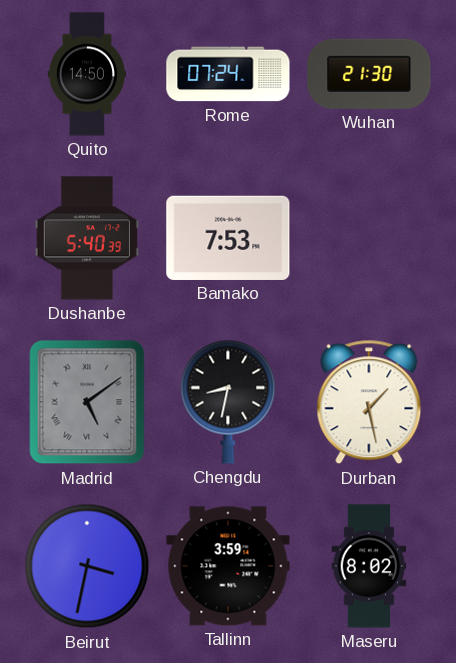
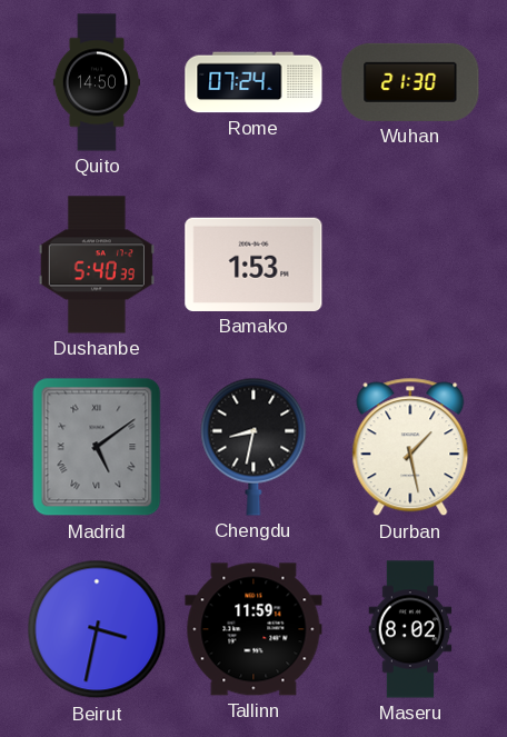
Bamako: 7:53 -> 1:53
Tallinn: 3:59 -> 11:59
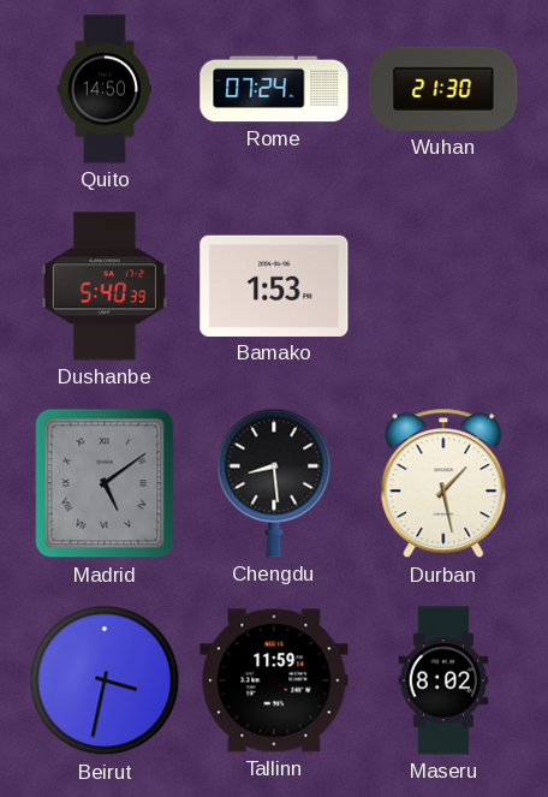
Chengdu: 8:32 -> 8:29
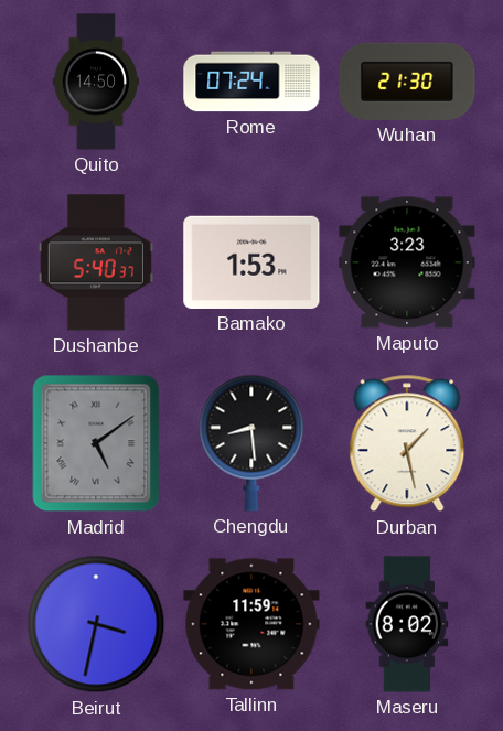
Dushanbe: 5:40:39 -> 5:40:37
Maputo: none -> 3:23
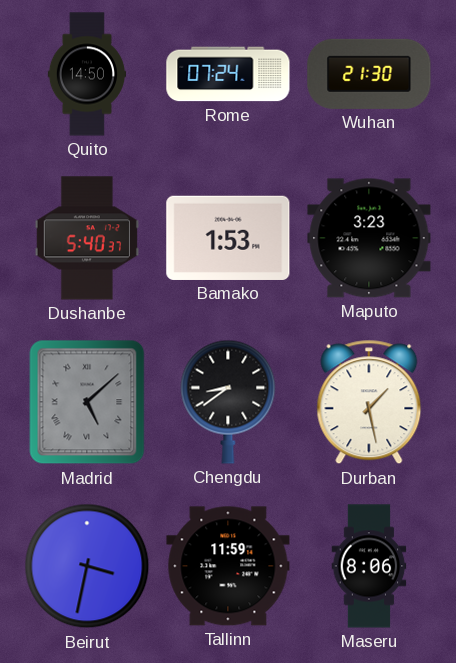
Madrid: 5:09 -> 5:08
Chengdu: 8:29 -> 8:39
Maseru: 8:02 -> 8:06
